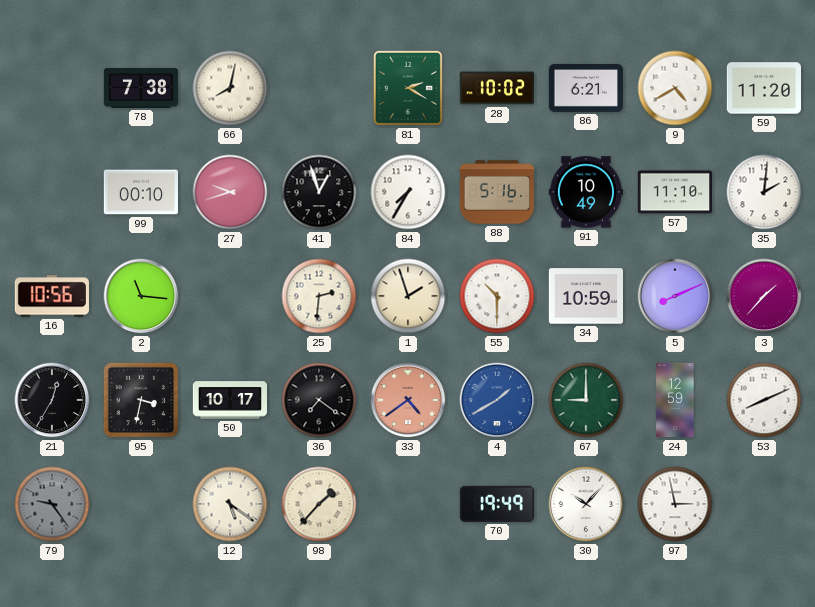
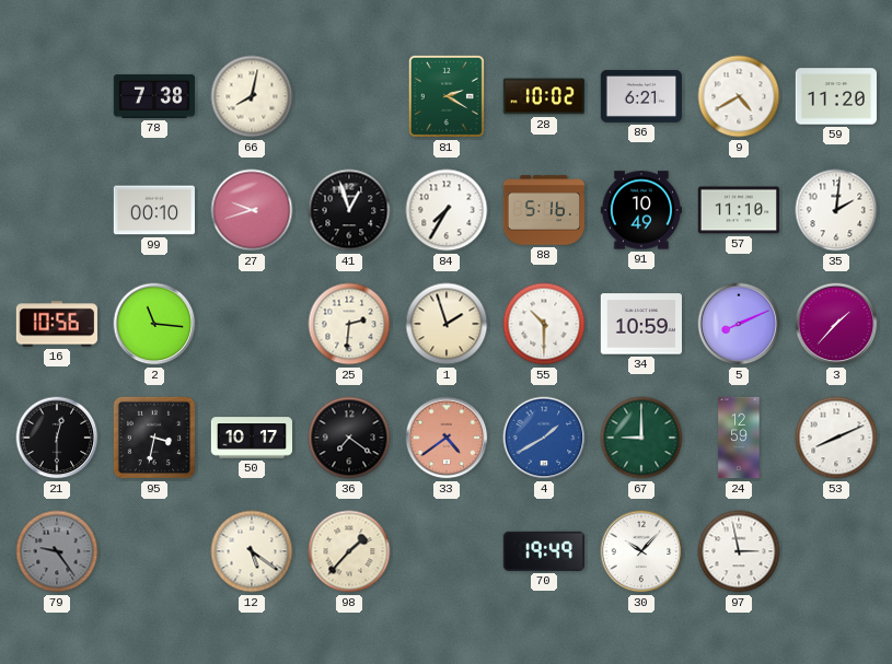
21: 12:35 -> 12:30
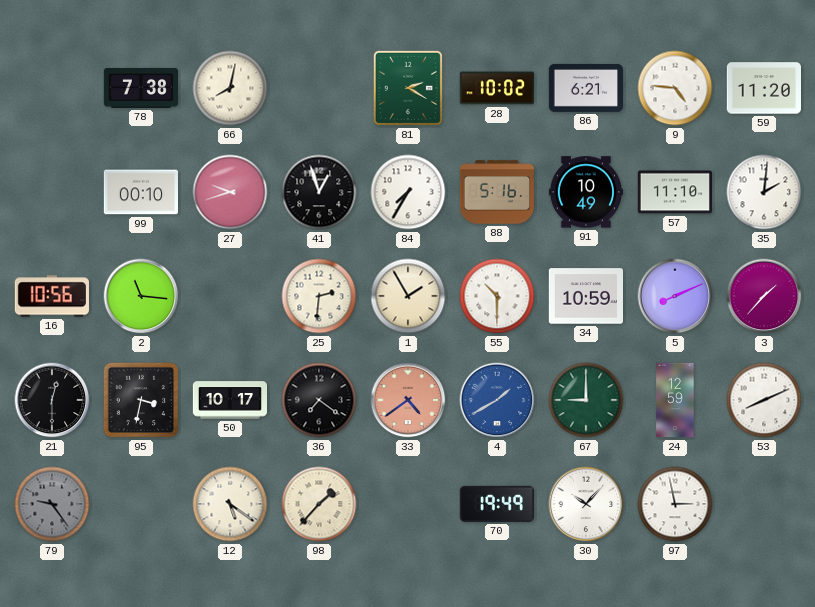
9: 4:40 -> 4:46
1: 1:57 -> 1:55
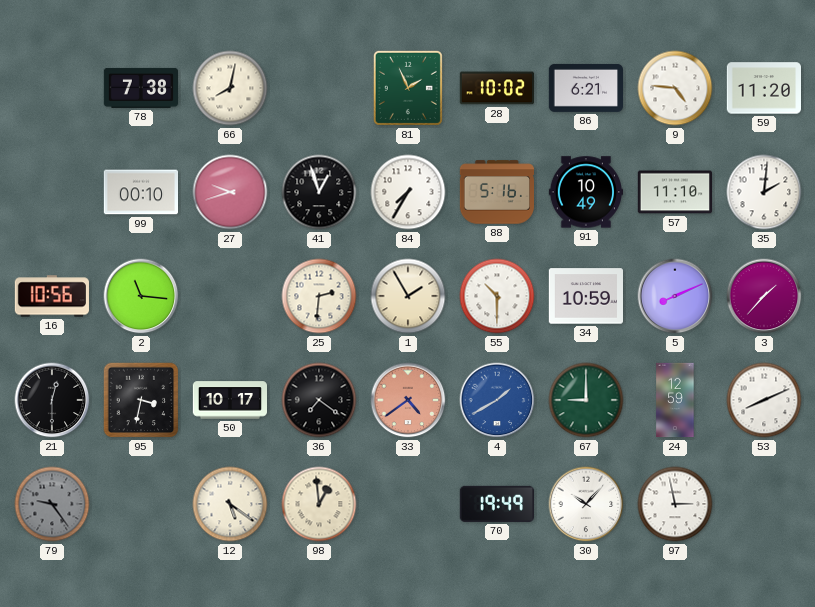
81: 2:20 -> 1:56
98: 1:37 -> 12:59
